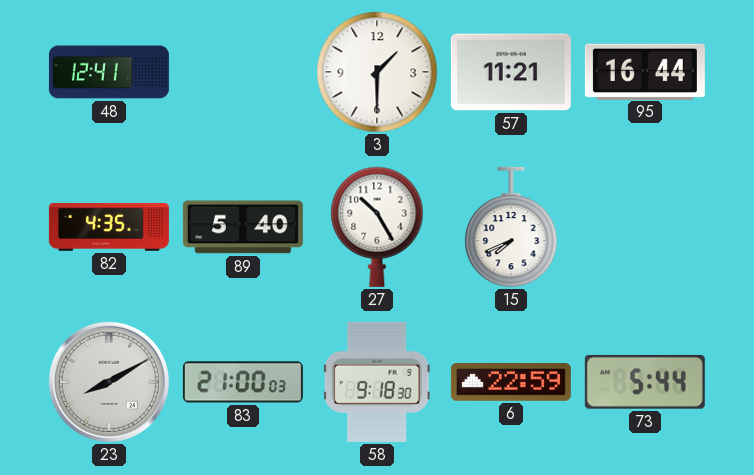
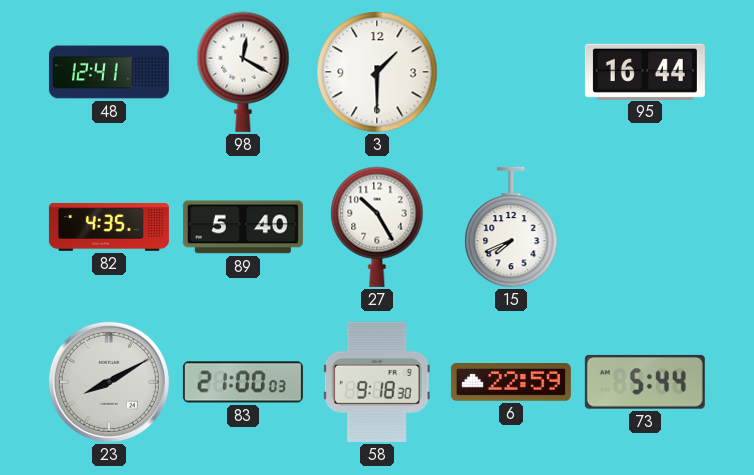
98: none -> 12:20
57: 11:21 -> none
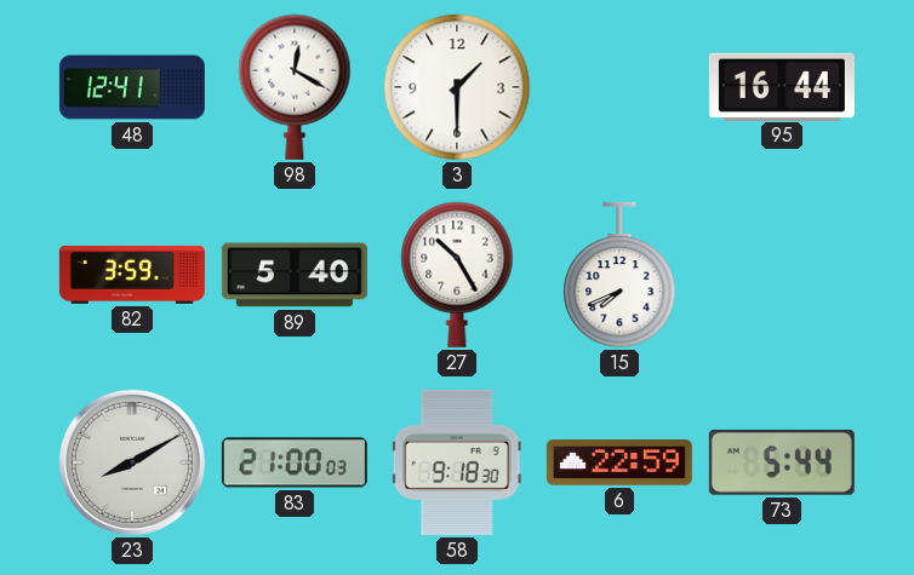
82: 4:35 -> 3:59
